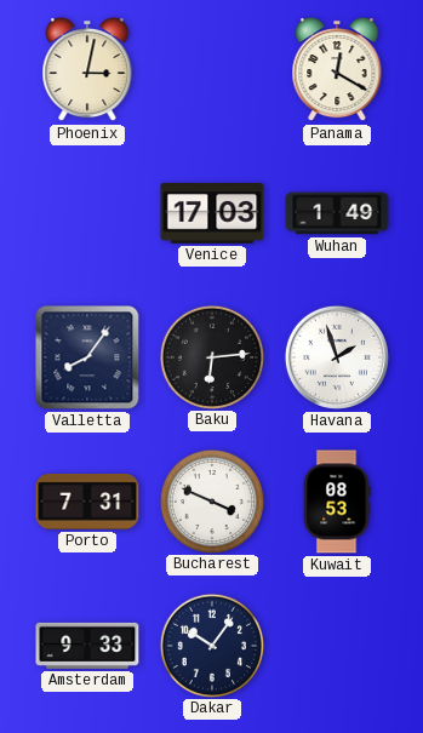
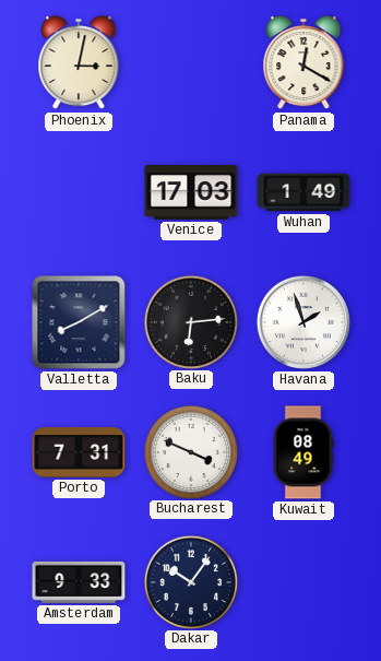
Valletta: 8:06 -> 8:10
Kuwait: 08:53 -> 08:49
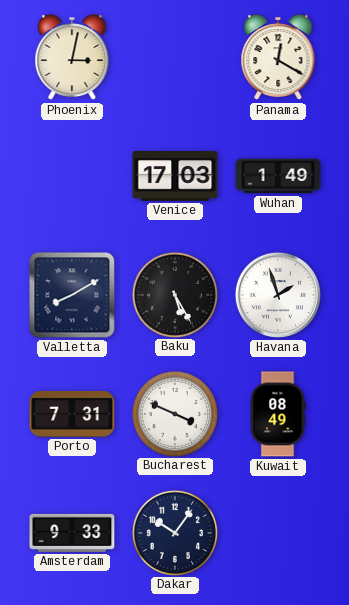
Baku: 6:14 -> 5:25
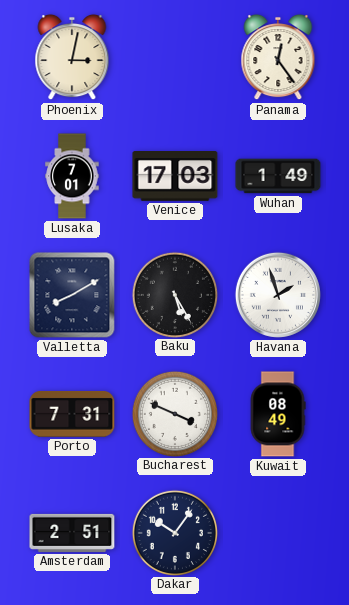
Panama: 12:20 -> 12:24
Lusaka: none -> 7:01
Amsterdam: 9:33 -> 2:51
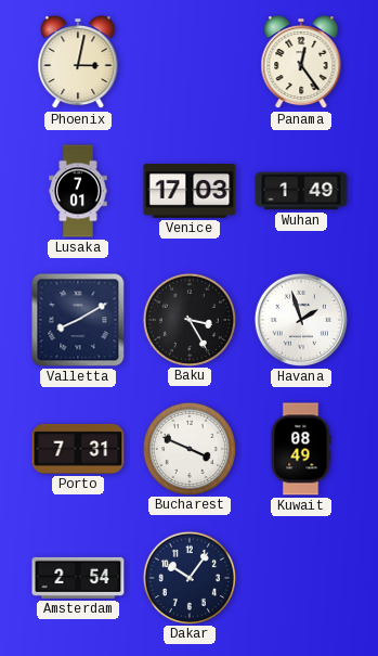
Baku: 5:25 -> 3:25
Amsterdam: 2:51 -> 2:54
